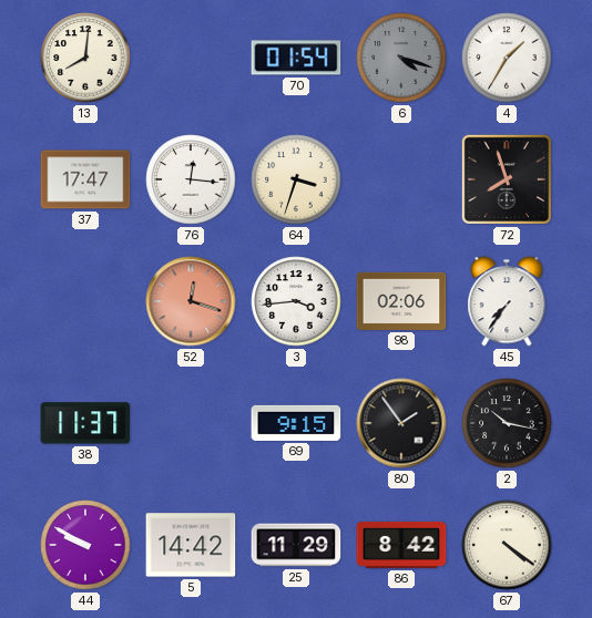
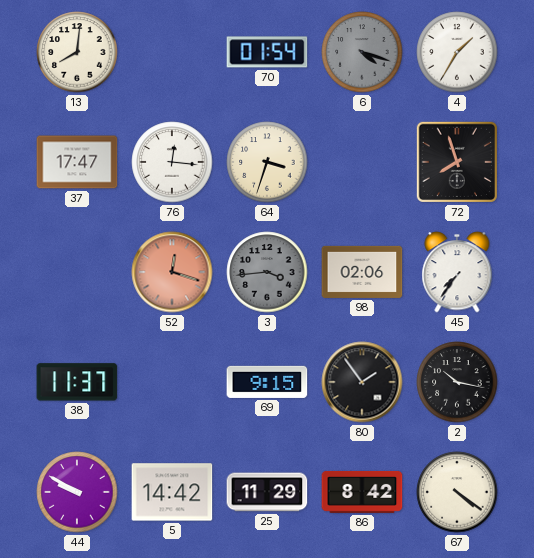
3 dial: white -> grey
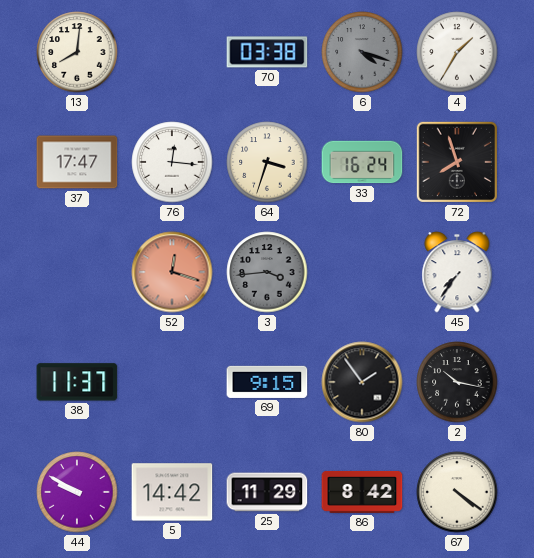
70: 01:54 -> 03:38
33: none -> 16:24
98: 02:06 -> none
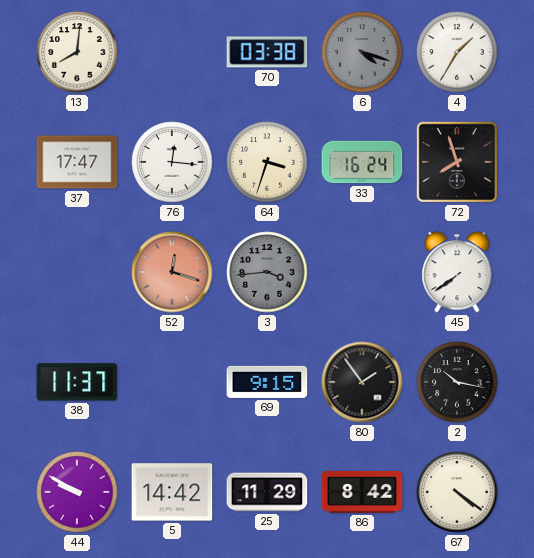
45: 7:36 -> 7:39
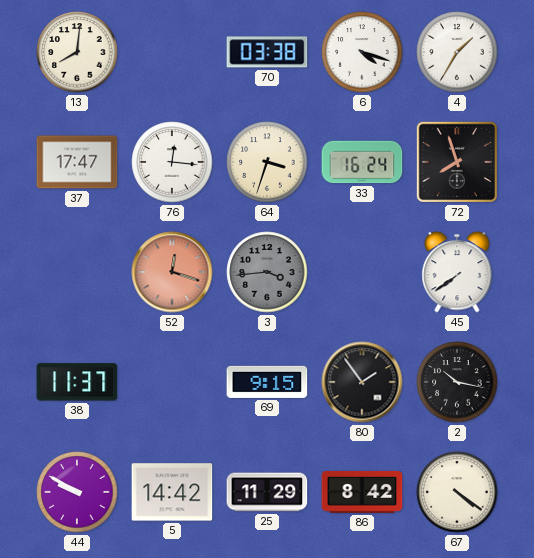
6 dial: grey -> white
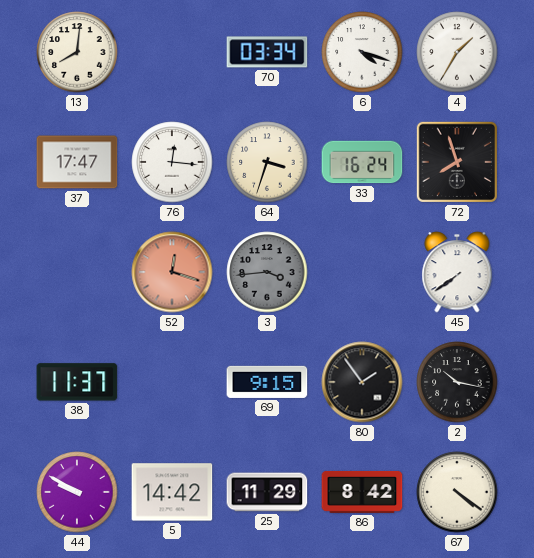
70: 03:38 -> 03:34
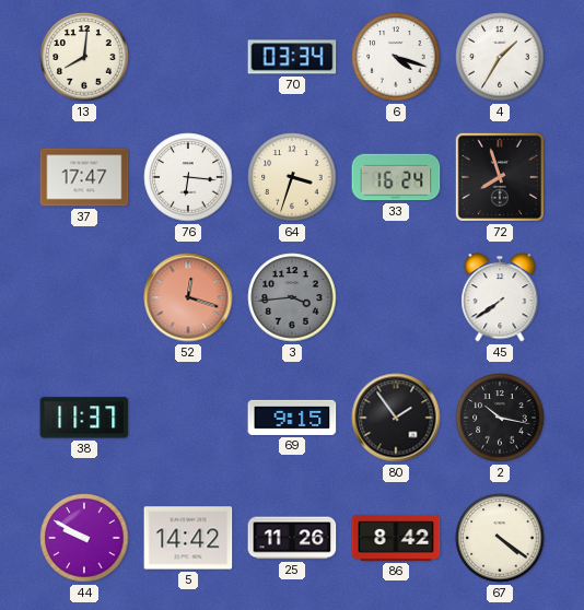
76: 12:16 -> 6:16
25: 11:29 -> 11:26
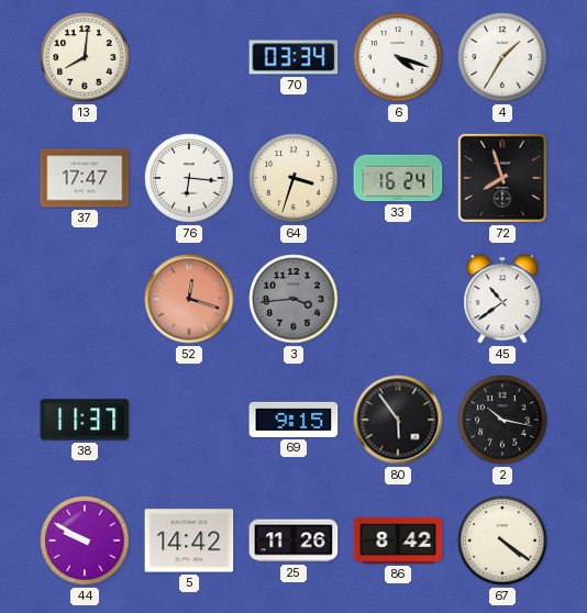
45: 7:39 -> 10:39
80: 1:54 -> 5:54
